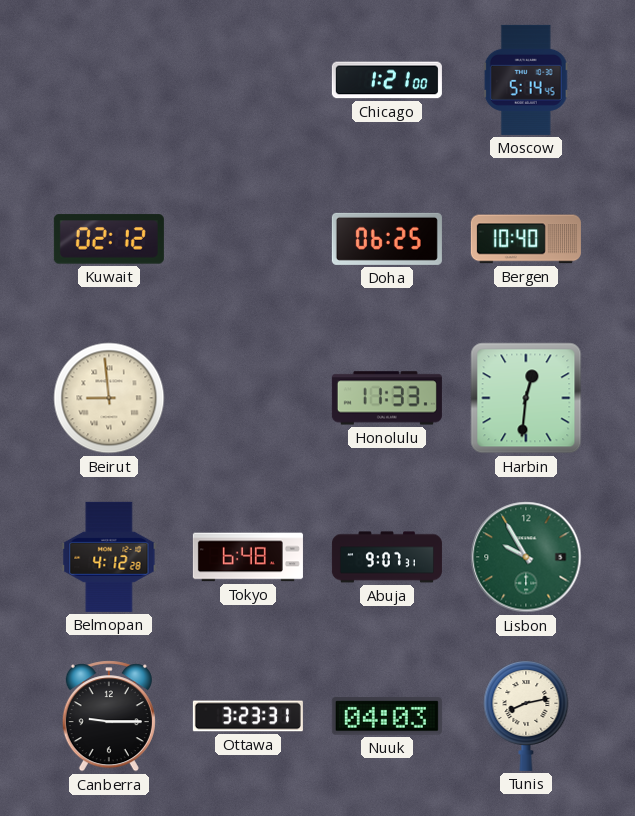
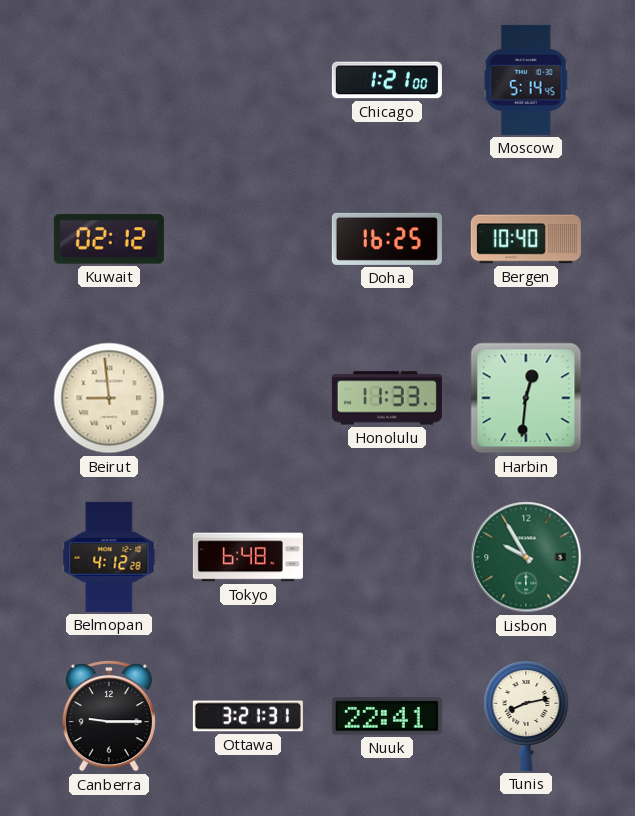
Doha: 06:25 -> 16:25
Abuja: 9:07 -> none
Ottawa: 3:23 -> 3:21
Nuuk: 04:03 -> 22:41
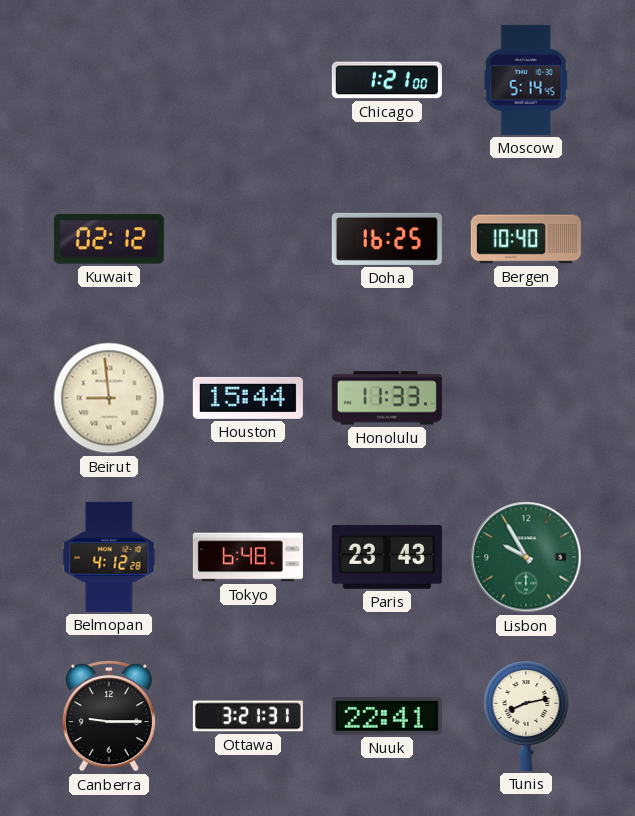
Houston: none -> 15:44
Harbin: 12:31 -> none
Paris: none -> 23:43
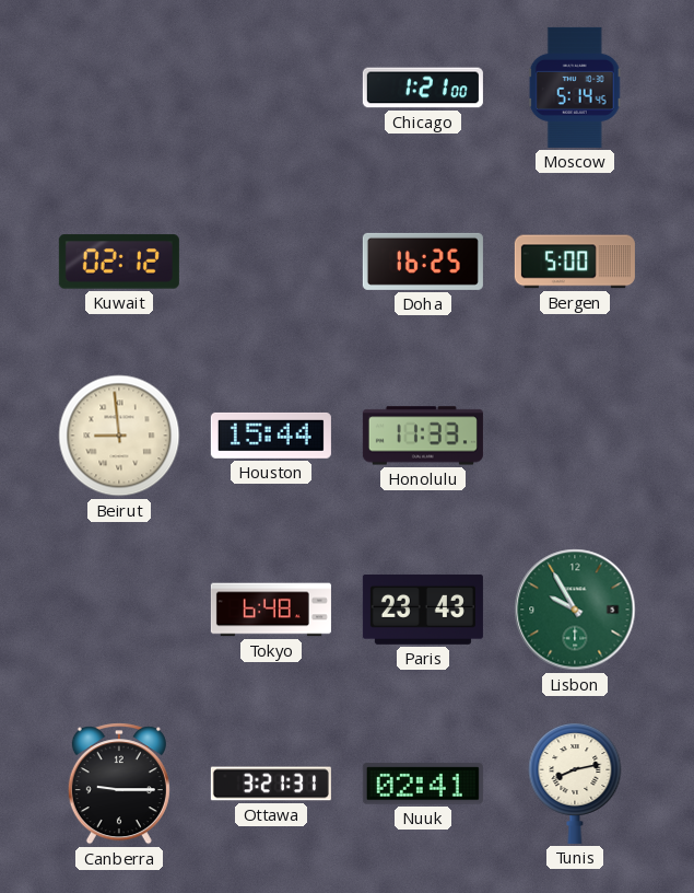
Bergen: 10:40 -> 5:00
Belmopan: 4:12 -> none
Nuuk: 22:41 -> 02:41
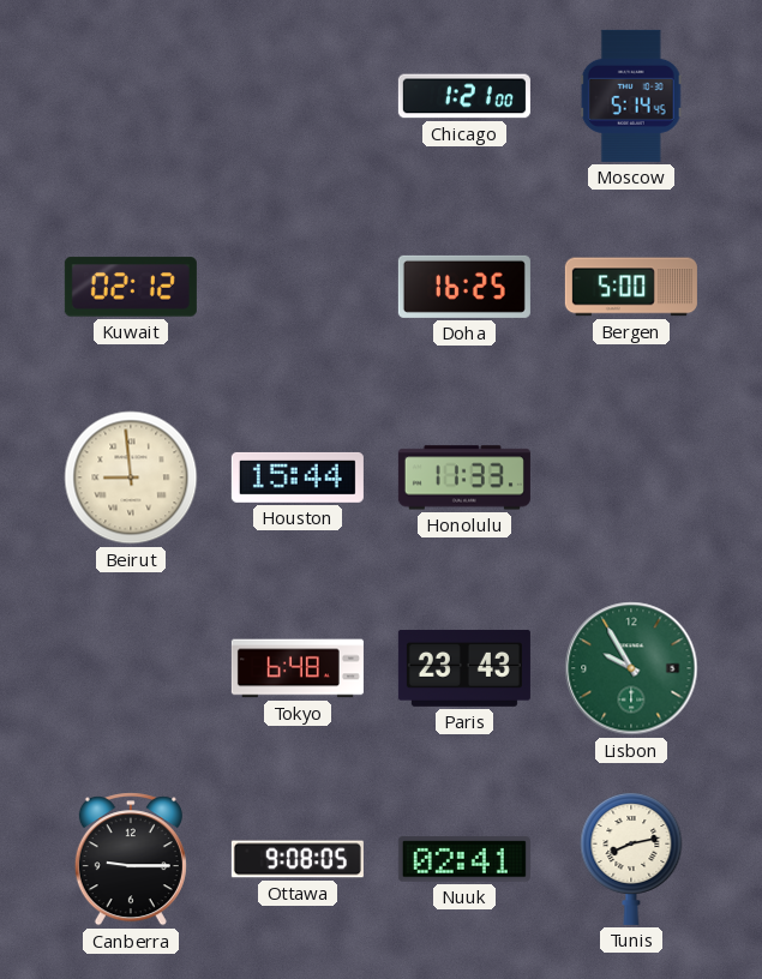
Ottawa: 3:21 -> 9:08
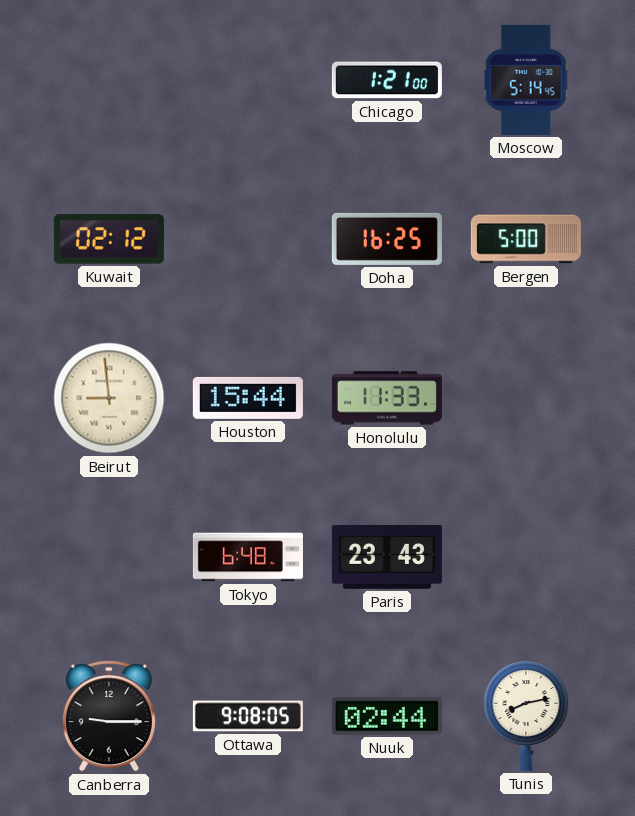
Lisbon: 9:55 -> none
Nuuk: 02:41 -> 02:44
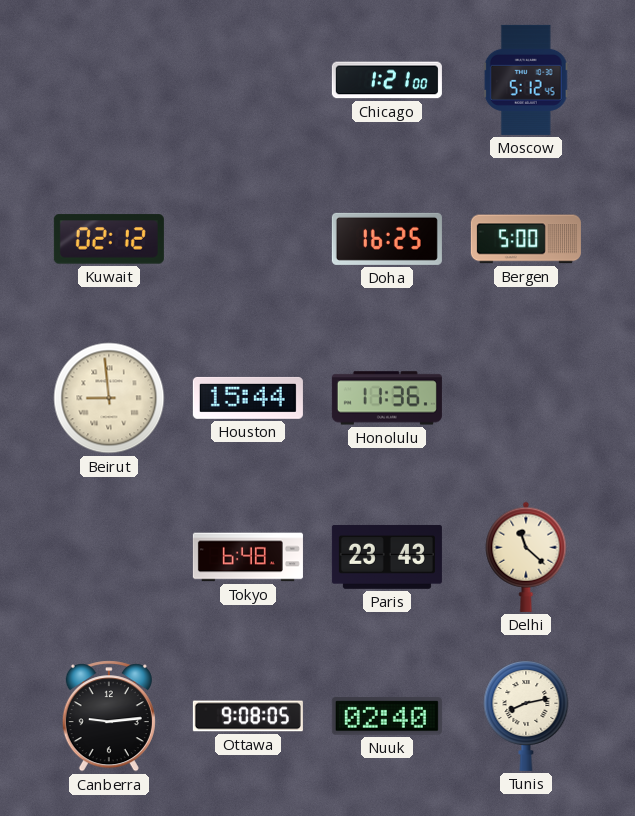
Moscow: 5:14 -> 5:12
Honolulu: 11:33 -> 11:36
Delhi: none -> 11:22
Canberra: 9:15 -> 9:14
Nuuk: 02:44 -> 02:40
